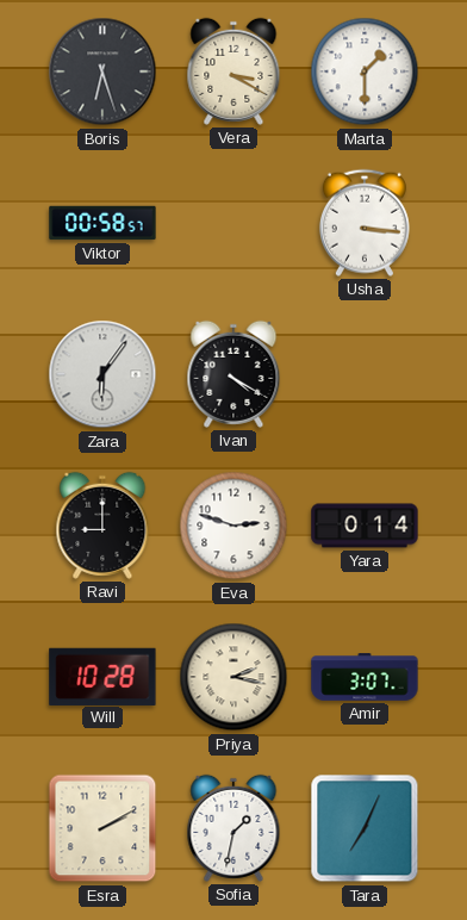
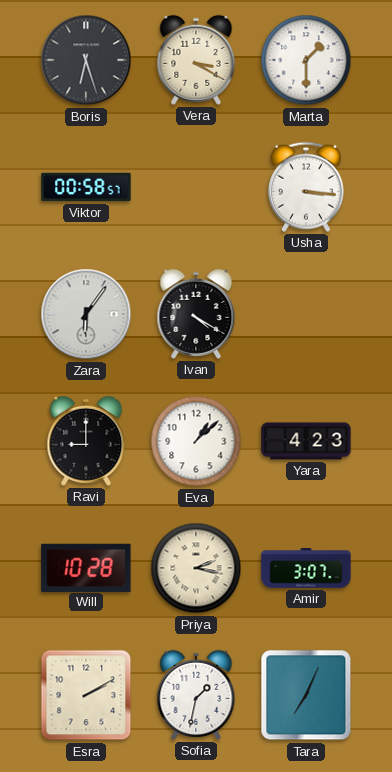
Eva: 2:48 -> 1:08
Yara: 0:14 -> 4:23
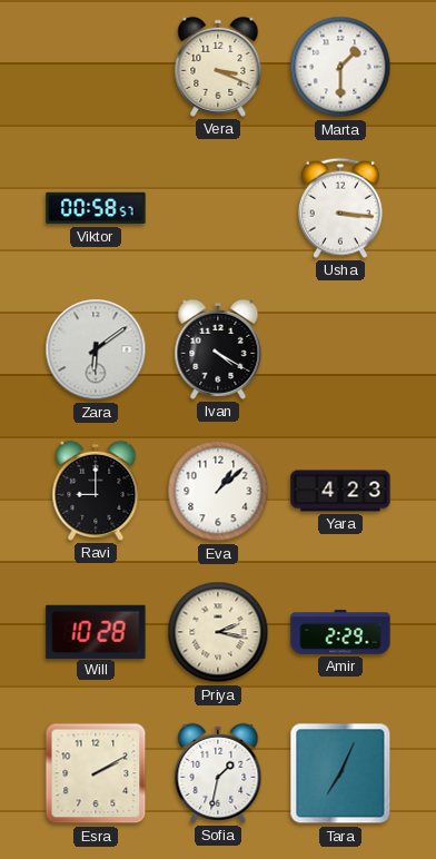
Boris: 6:27 -> none
Vera: 3:20 -> 3:19
Zara: 6:06 -> 6:09
Amir: 3:07 -> 2:29
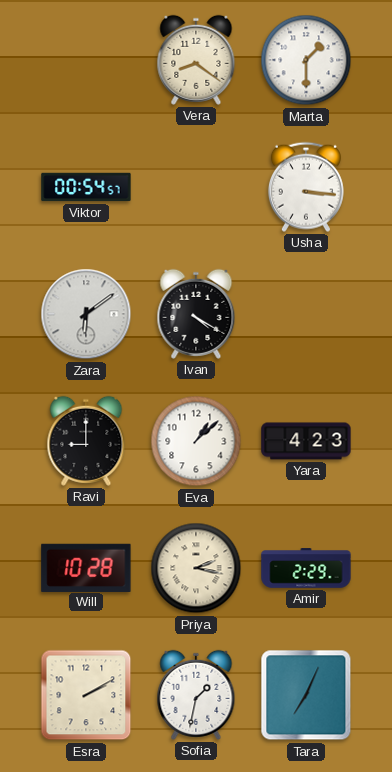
Vera: 3:19 -> 8:21
Viktor: 00:58 -> 00:54
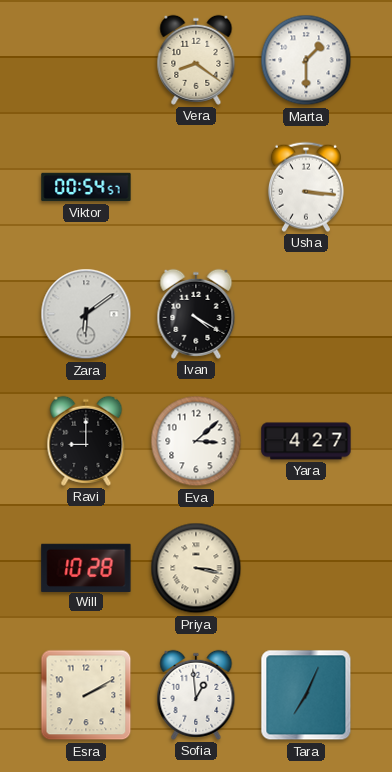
Eva: 1:08 -> 3:08
Yara: 4:23 -> 4:27
Priya: 2:17 -> 3:17
Amir: 2:29 -> none
Sofia: 1:32 -> 12:59
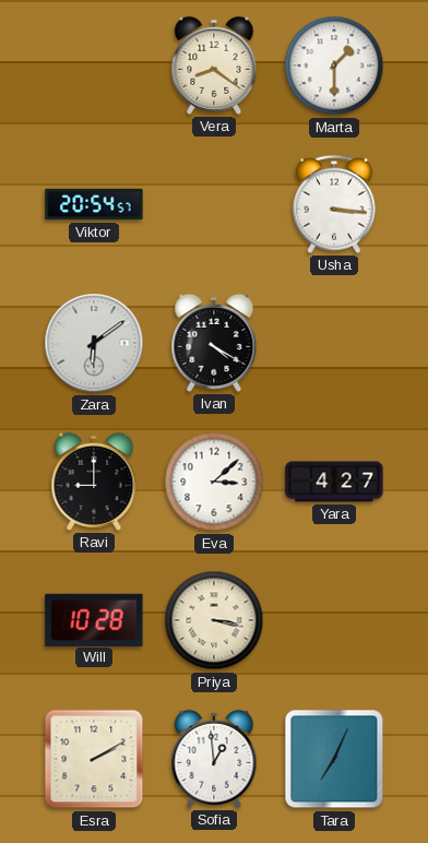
Viktor: 00:54 -> 20:54
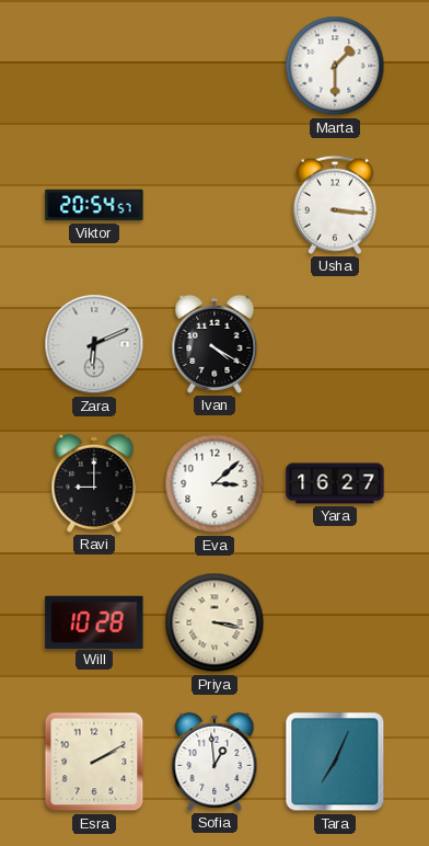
Vera: 8:21 -> none
Zara: 6:09 -> 6:11
Yara: 4:27 -> 16:27
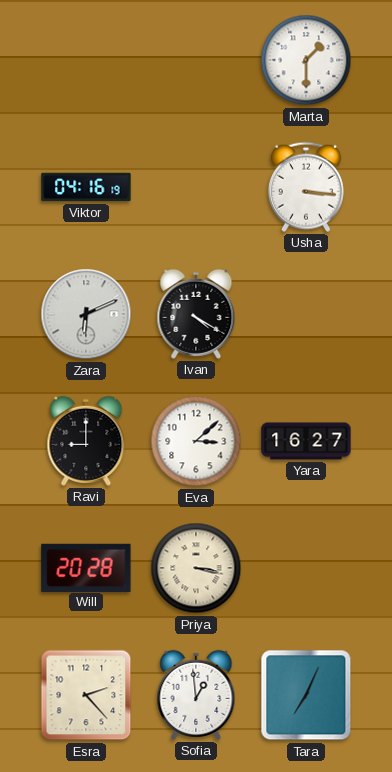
Viktor: 20:54 -> 04:16
Will: 10:28 -> 20:28
Esra: 2:10 -> 2:23
